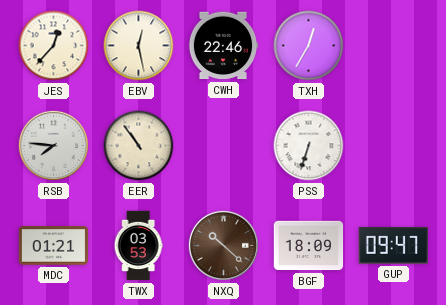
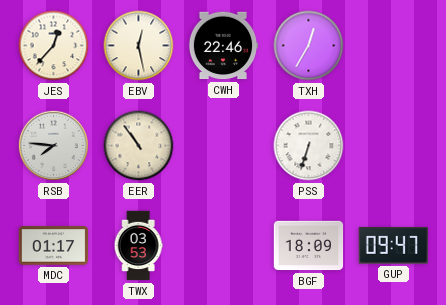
MDC: 01:21 -> 01:17
NXQ: 10:22 -> none
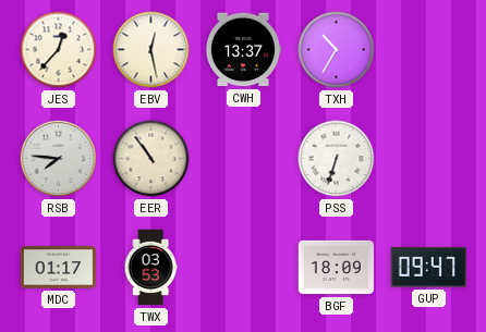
CWH: 22:46 -> 13:37
TXH: 12:35 -> 10:35
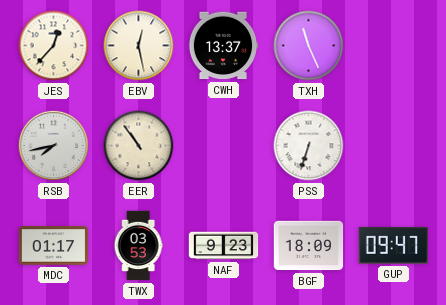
TXH: 10:35 -> 11:26
RSB: 7:46 -> 7:43
NAF: none -> 9:23
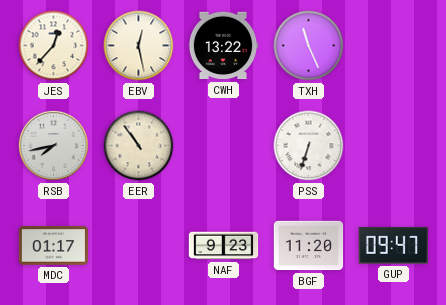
CWH: 13:37 -> 13:22
TWX: 03:53 -> none
BGF: 18:09 -> 11:20
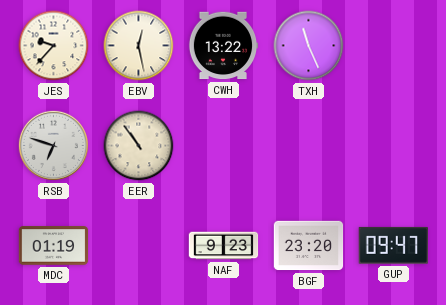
JES: 12:37 -> 9:37
RSB: 7:43 -> 6:48
PSS: 6:33 -> none
MDC: 01:17 -> 01:19
BGF: 11:20 -> 23:20
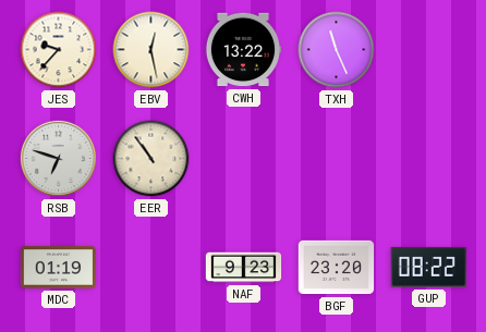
GUP: 09:47 -> 08:22
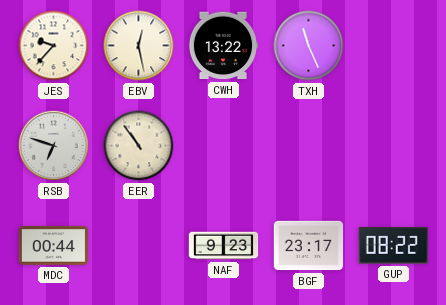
MDC: 01:19 -> 00:44
BGF: 23:20 -> 23:17
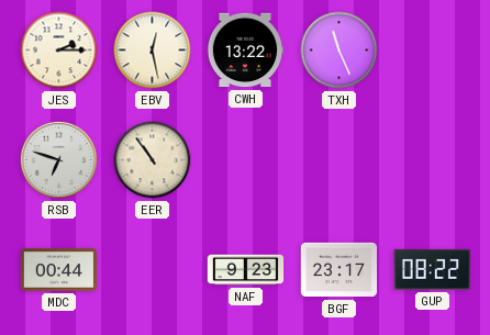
JES: 9:37 -> 2:15
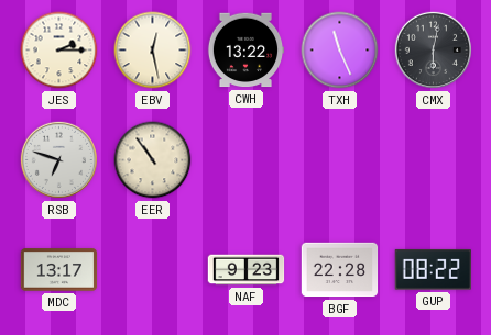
CMX: none -> 6:02
MDC: 00:44 -> 13:17
BGF: 23:17 -> 22:28
